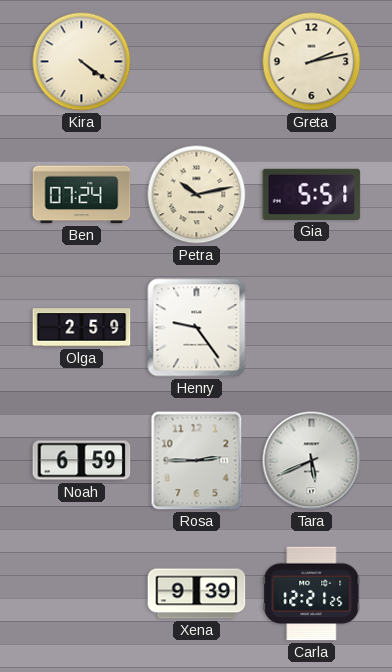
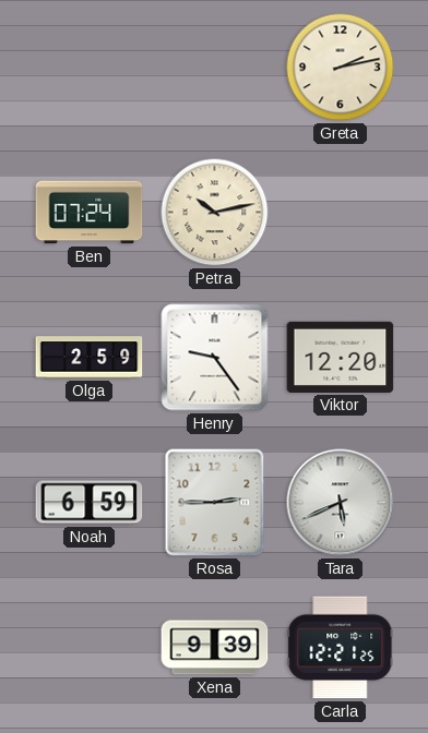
Kira: 4:21 -> none
Gia: 5:51 -> none
Viktor: none -> 12:20
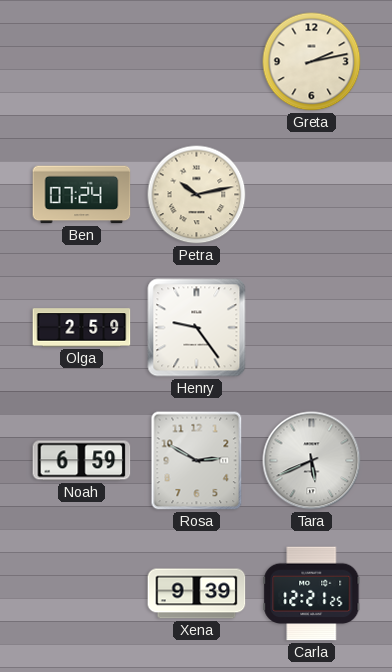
Viktor: 12:20 -> none
Rosa: 2:45 -> 2:50
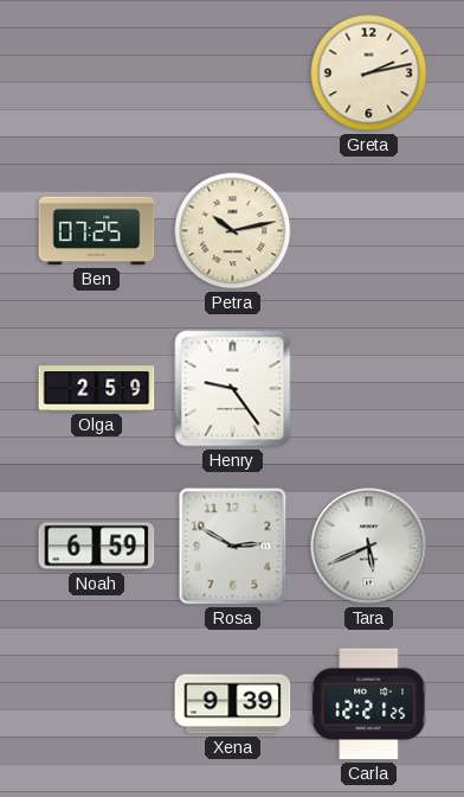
Ben: 07:24 -> 07:25
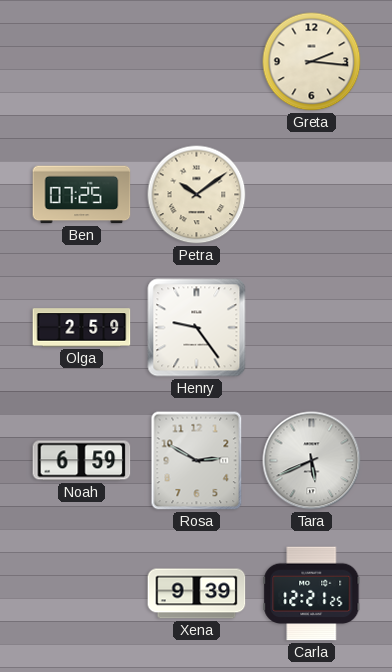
Greta: 2:13 -> 2:16
Petra: 10:13 -> 10:09
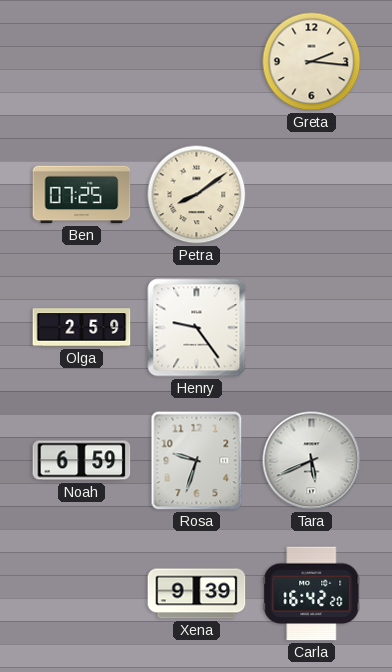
Petra: 10:09 -> 8:09
Rosa: 2:50 -> 9:33
Carla: 12:21 -> 16:42
